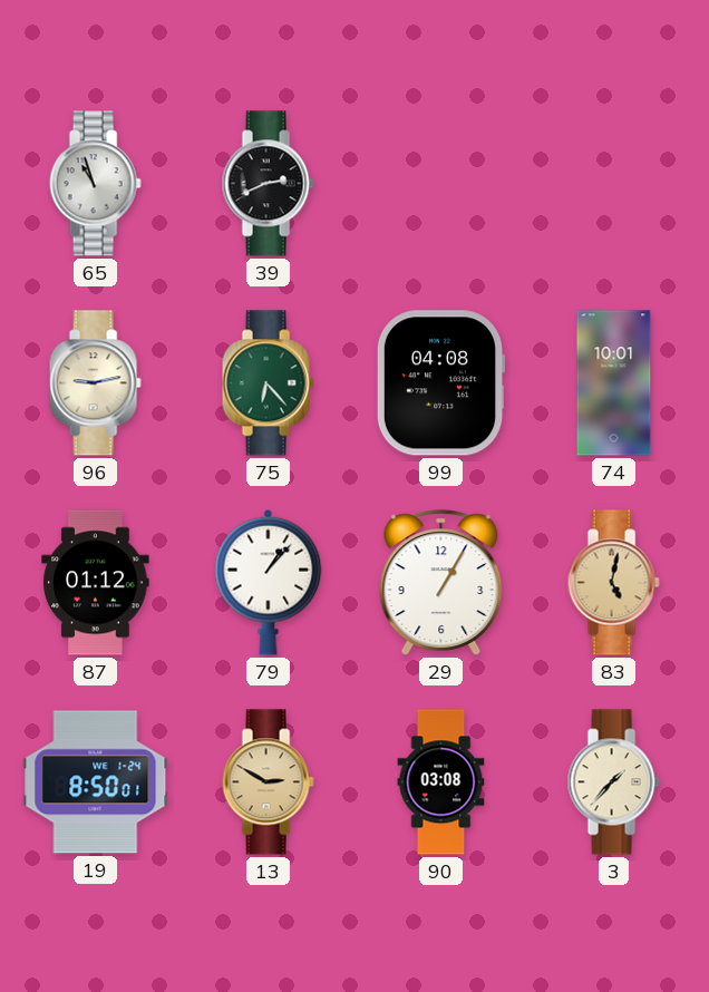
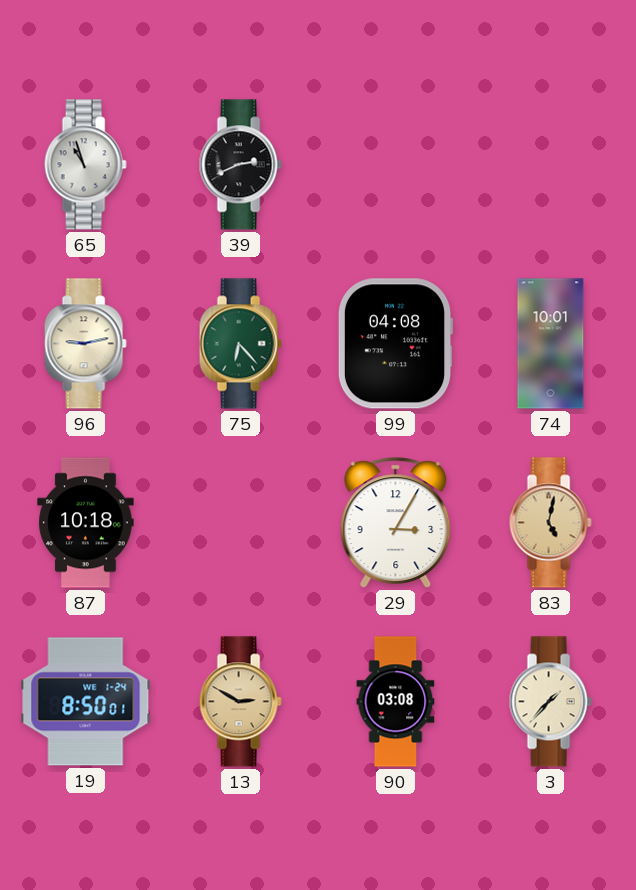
87: 01:12 -> 10:18
79: 1:07 -> none
29: 1:05 -> 3:05
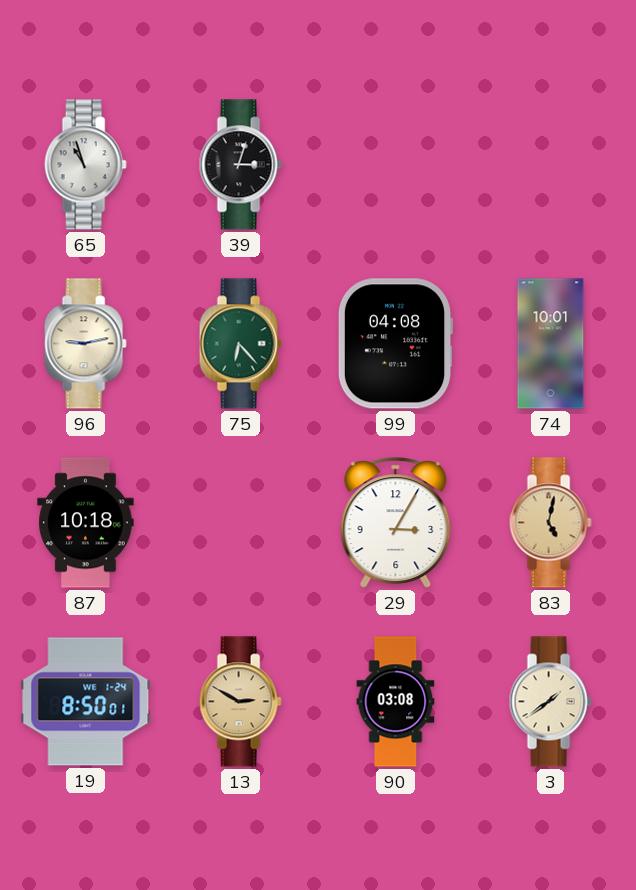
39: 2:41 -> 3:03
3: 1:37 -> 1:39
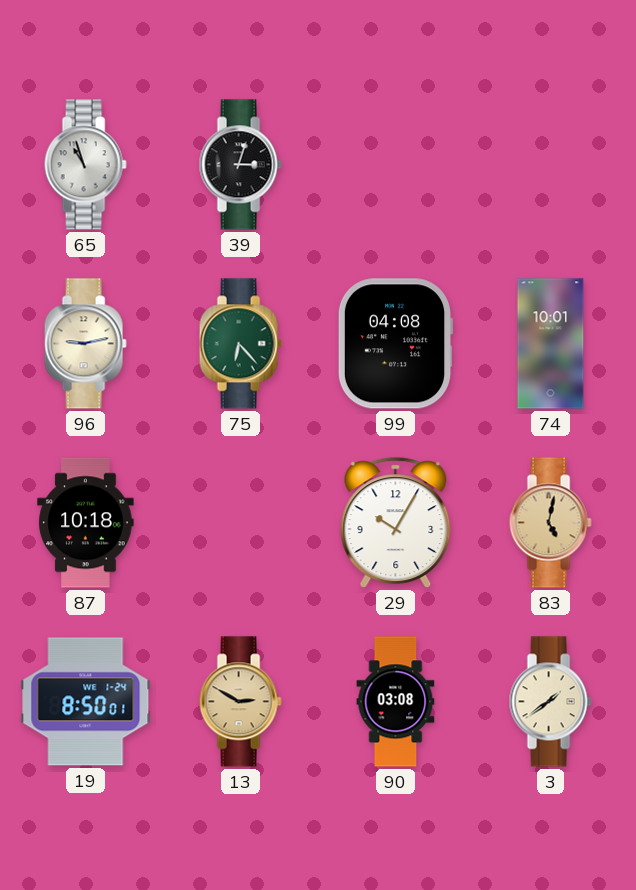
29: 3:05 -> 10:05
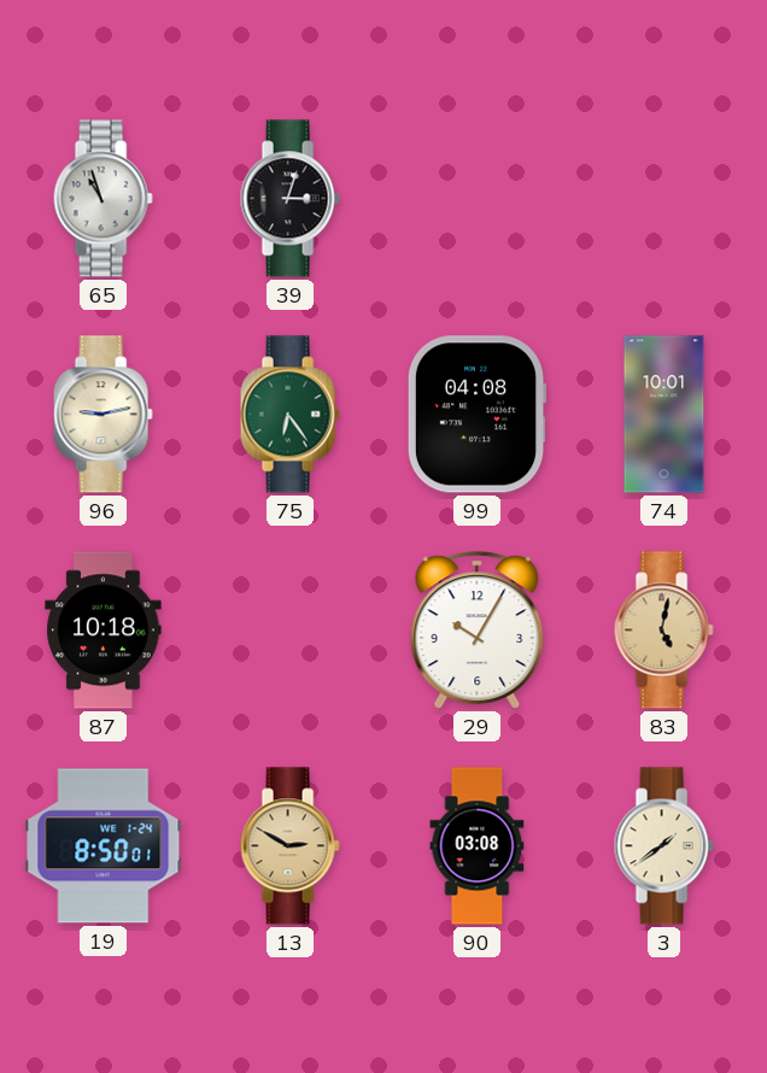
75: 6:23 -> 6:24
